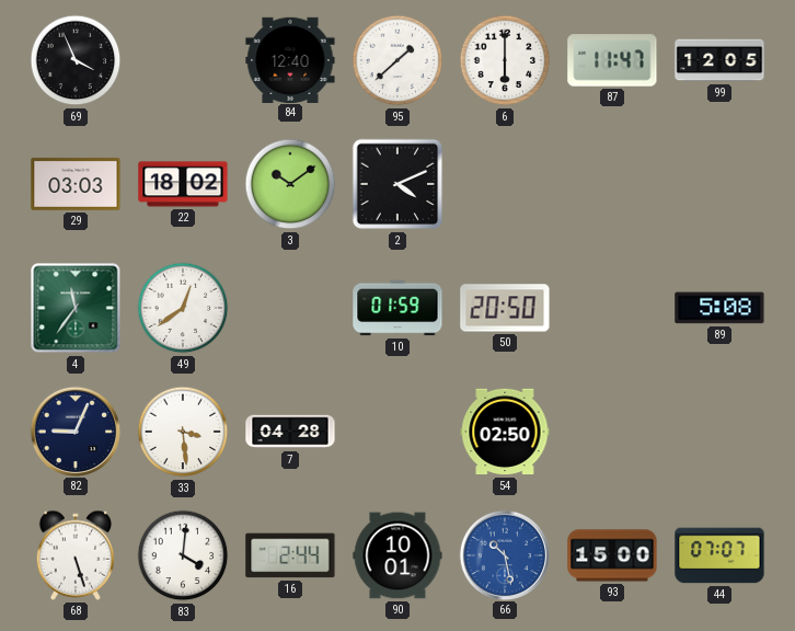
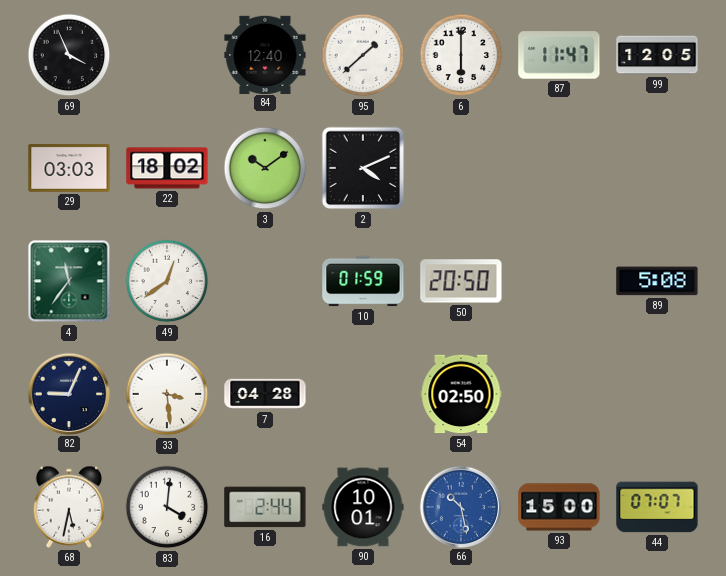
68: 5:27 -> 5:32
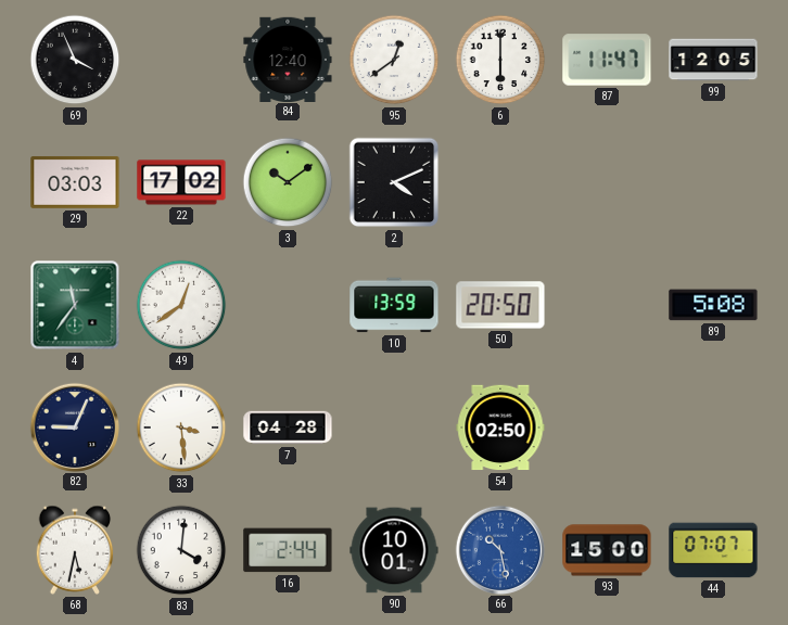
95: 1:38 -> 12:39
22: 18:02 -> 17:02
10: 01:59 -> 13:59
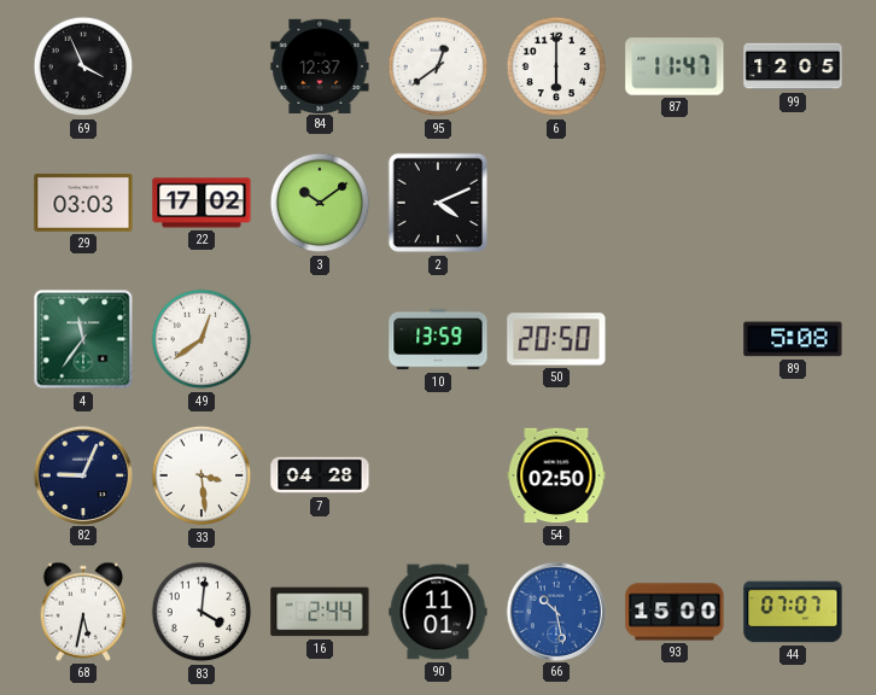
84: 12:40 -> 12:37
90: 10:01 -> 11:01
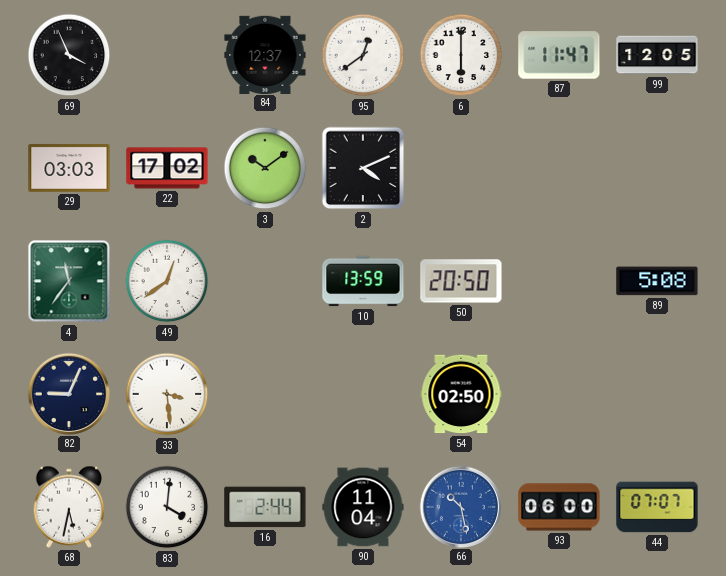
7: 04:28 -> none
90: 11:01 -> 11:04
93: 15:00 -> 06:00
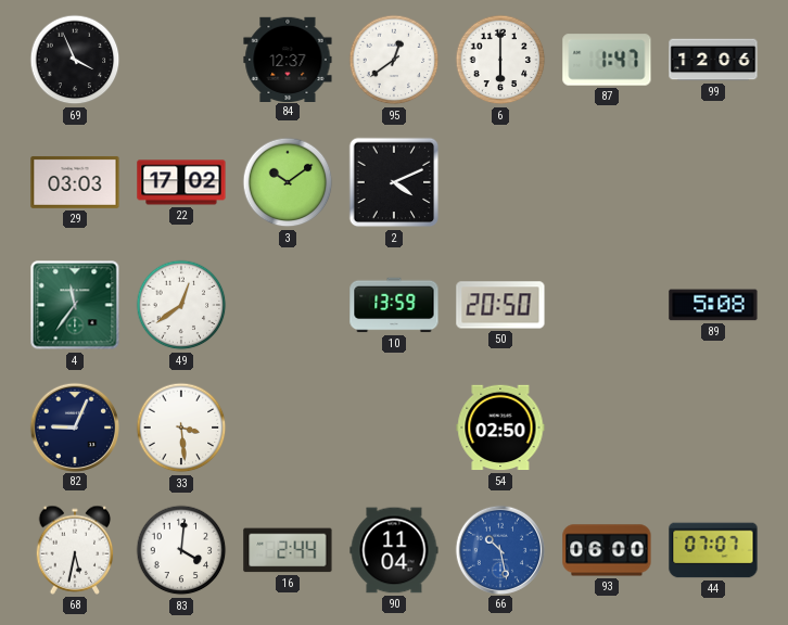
87: 11:47 -> 1:47
99: 12:05 -> 12:06
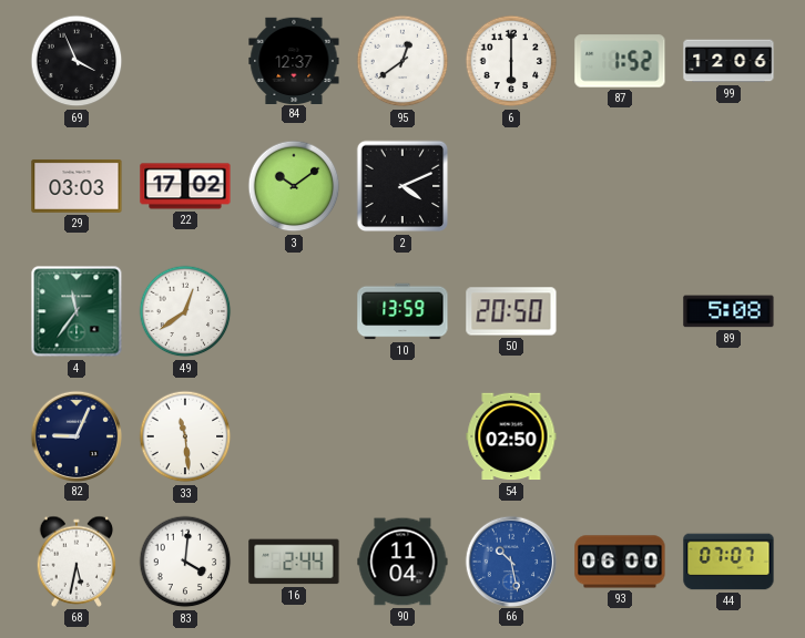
87: 1:47 -> 1:52
33: 3:29 -> 11:29
